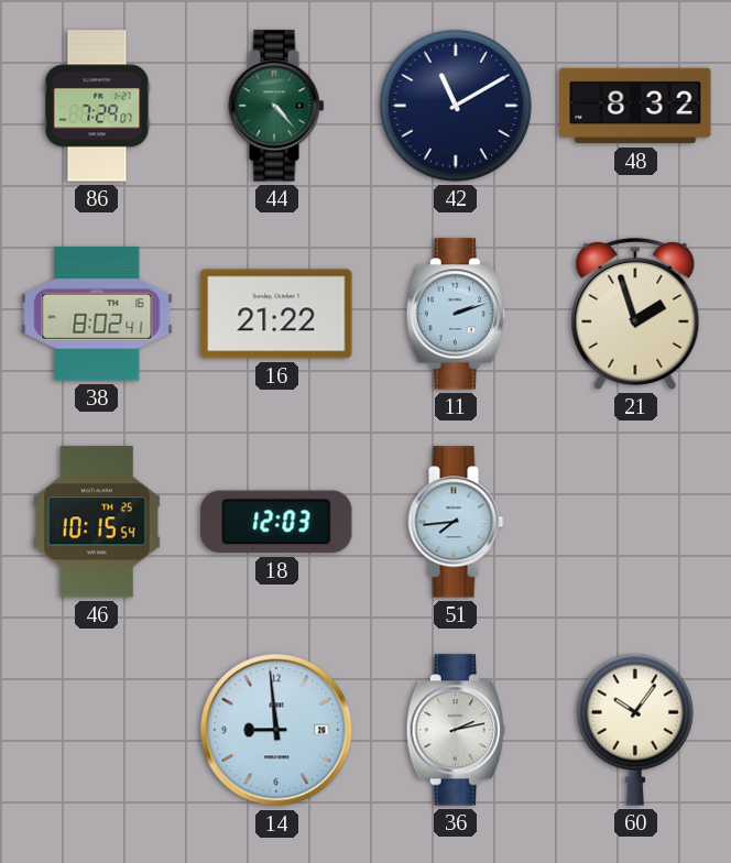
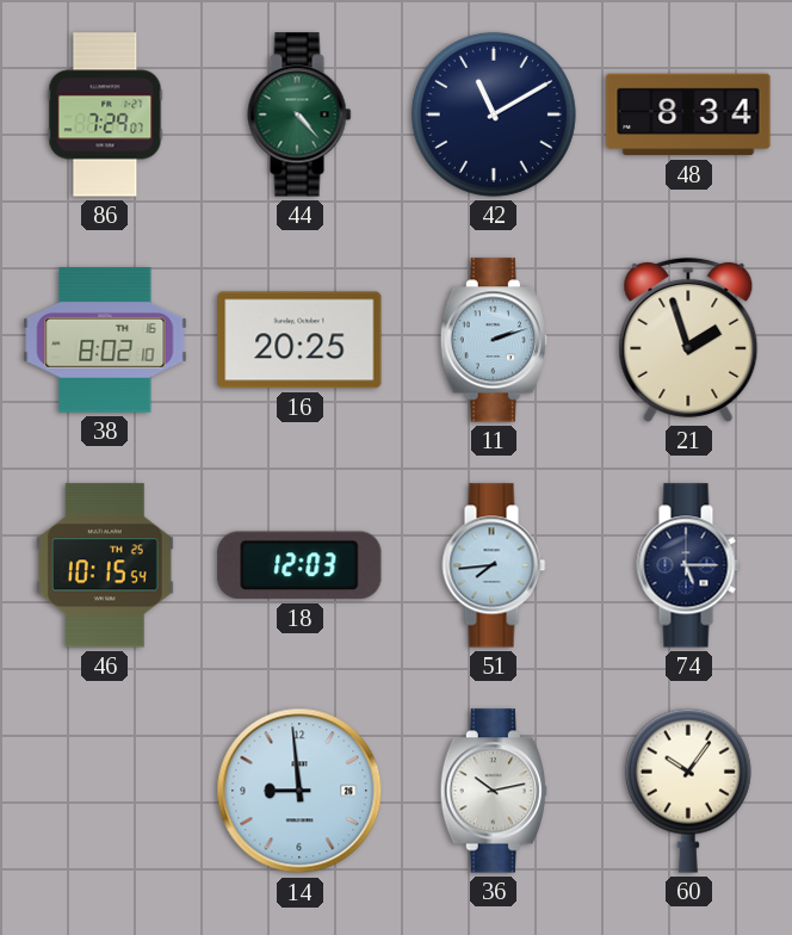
48: 8:32 -> 8:34
38: 8:02:41 -> 8:02:10
16: 21:22 -> 20:25
74: none -> 5:15
36: 2:13 -> 10:13
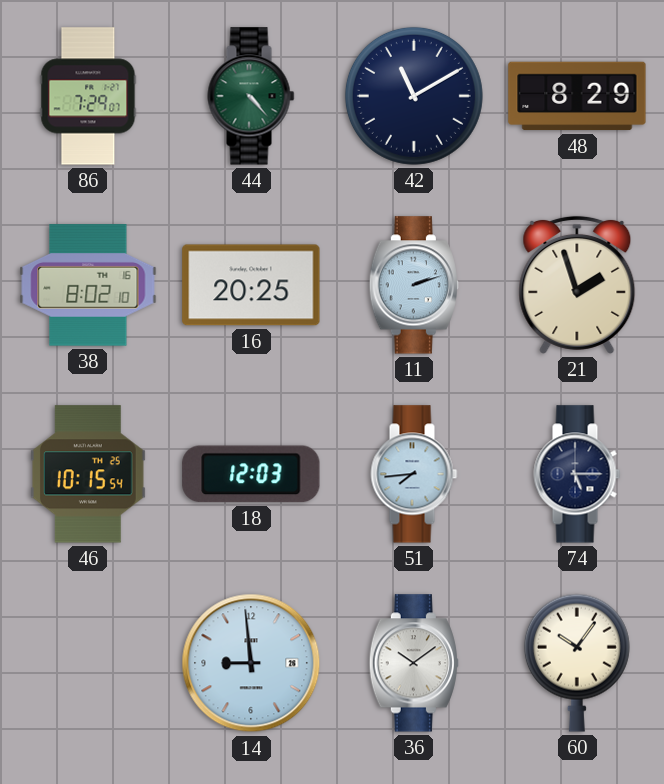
48: 8:34 -> 8:29
36: 10:13 -> 10:09
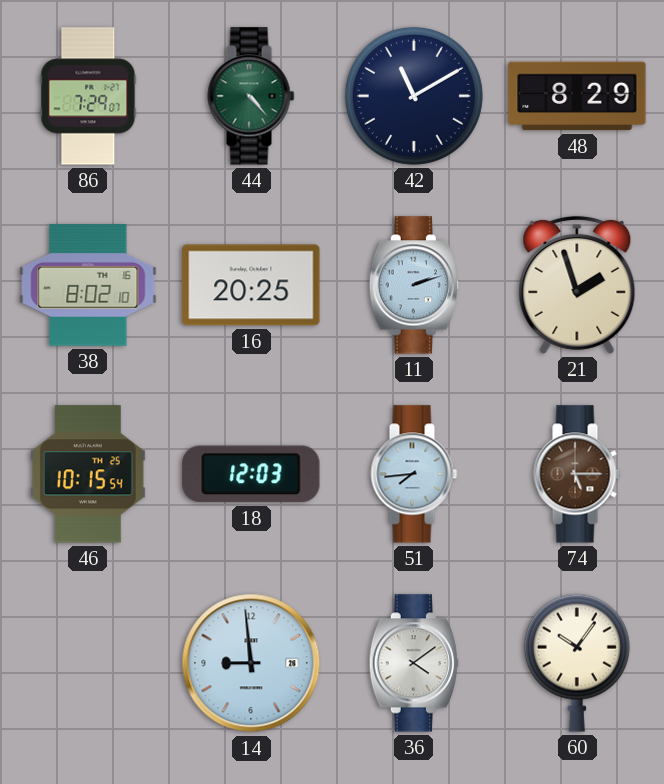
74 dial: navy -> brown
36: 10:09 -> 4:09
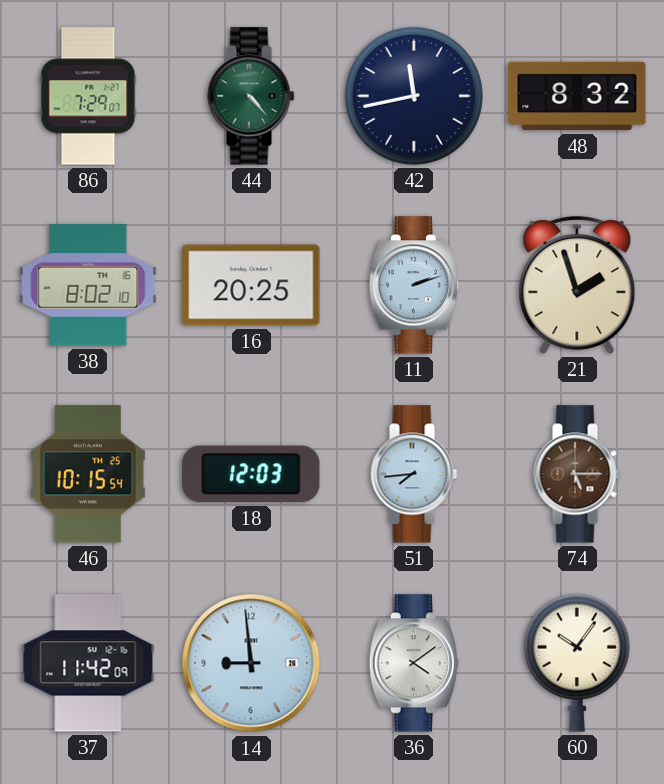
42: 11:10 -> 11:43
48: 8:29 -> 8:32
37: none -> 11:42
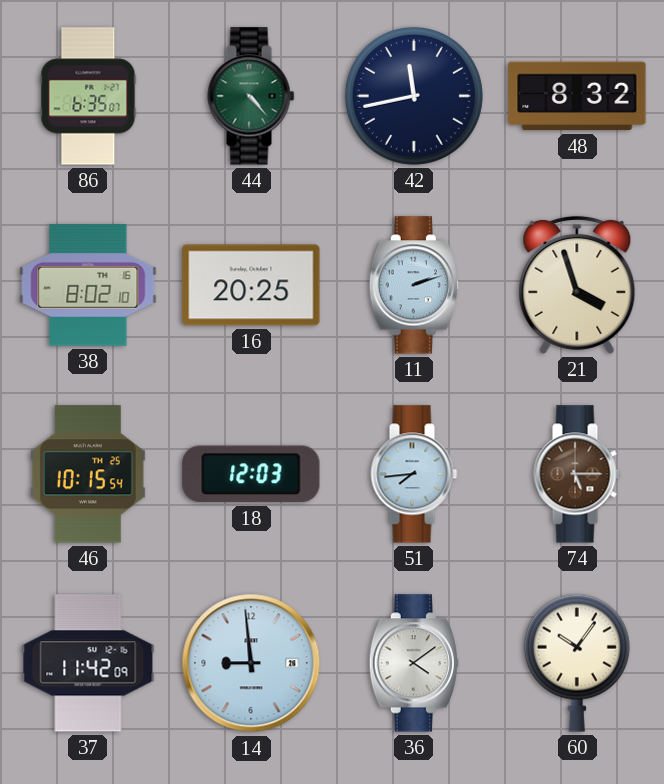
86: 7:29 -> 6:35
21: 1:57 -> 3:57
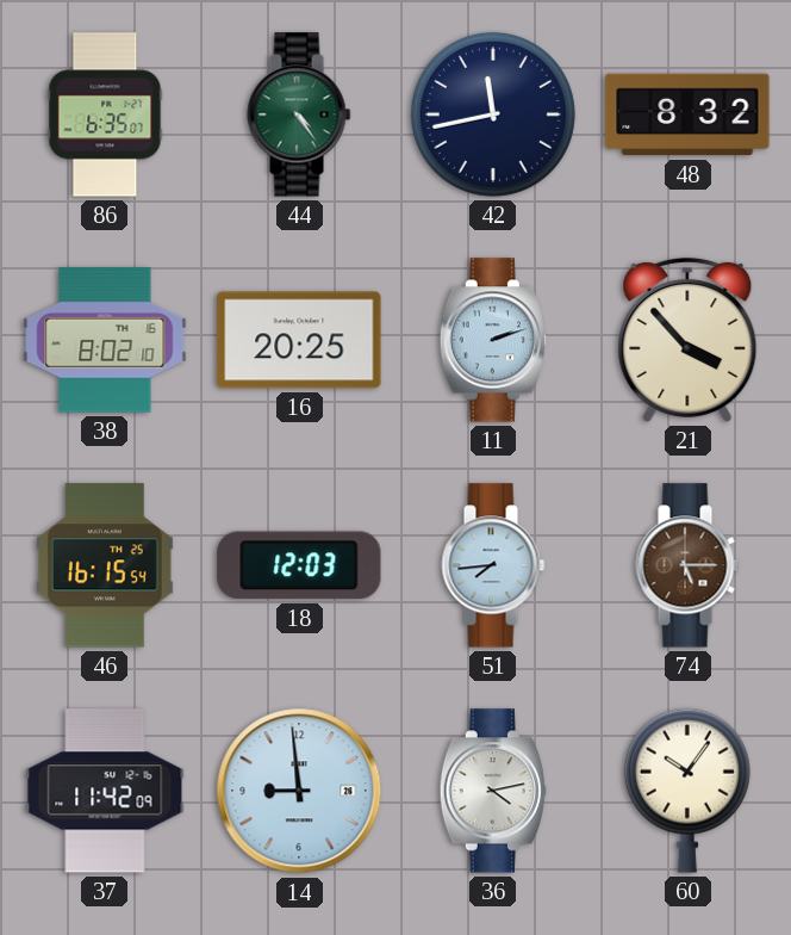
44: 4:23 -> 4:24
21: 3:57 -> 3:53
46: 10:15 -> 16:15
36: 4:09 -> 4:13
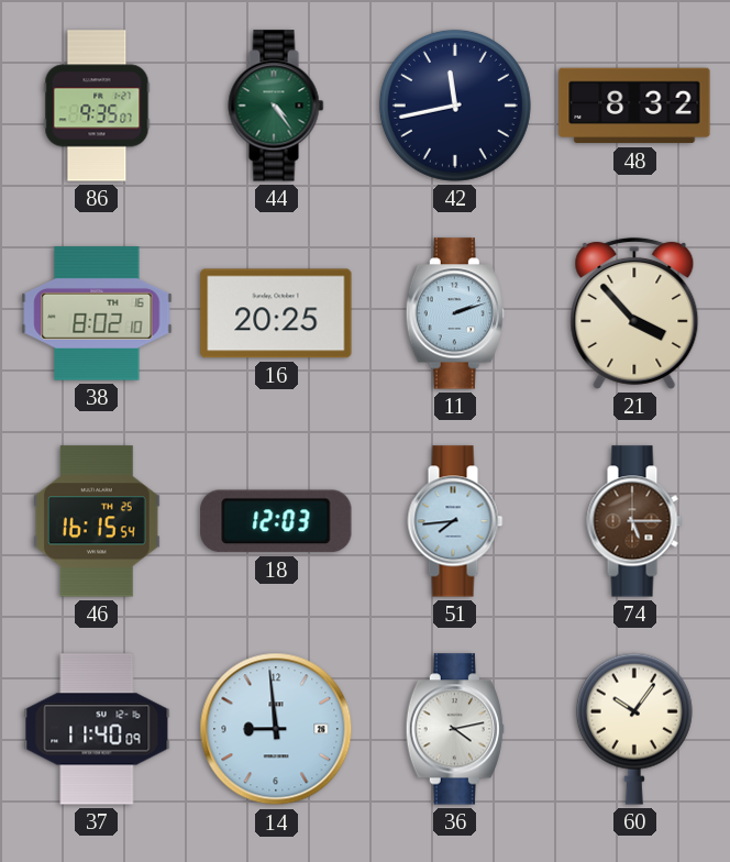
86: 6:35 -> 9:35
37: 11:42 -> 11:40
